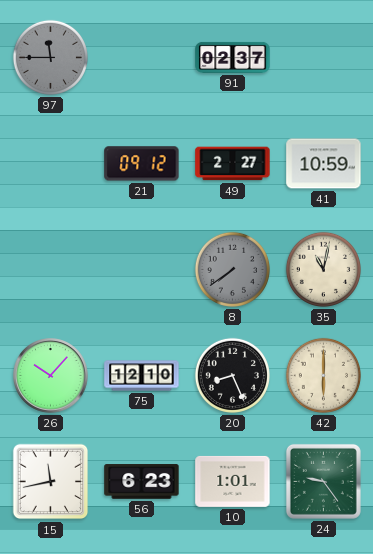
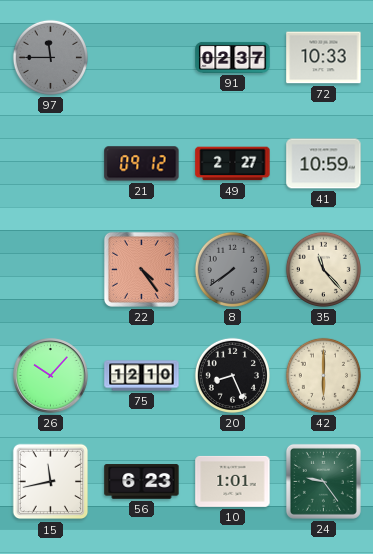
72: none -> 10:33
22: none -> 4:24
35: 11:02 -> 11:23
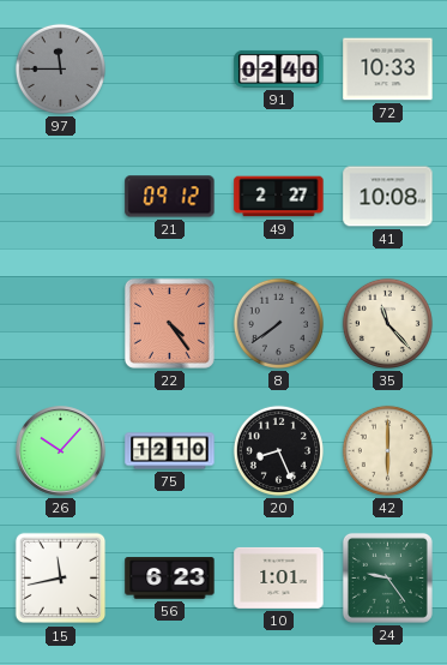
91: 02:37 -> 02:40
41: 10:59 -> 10:08
